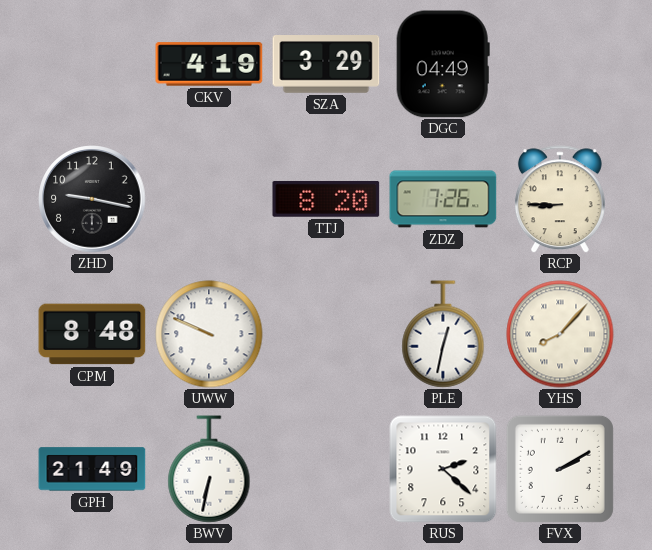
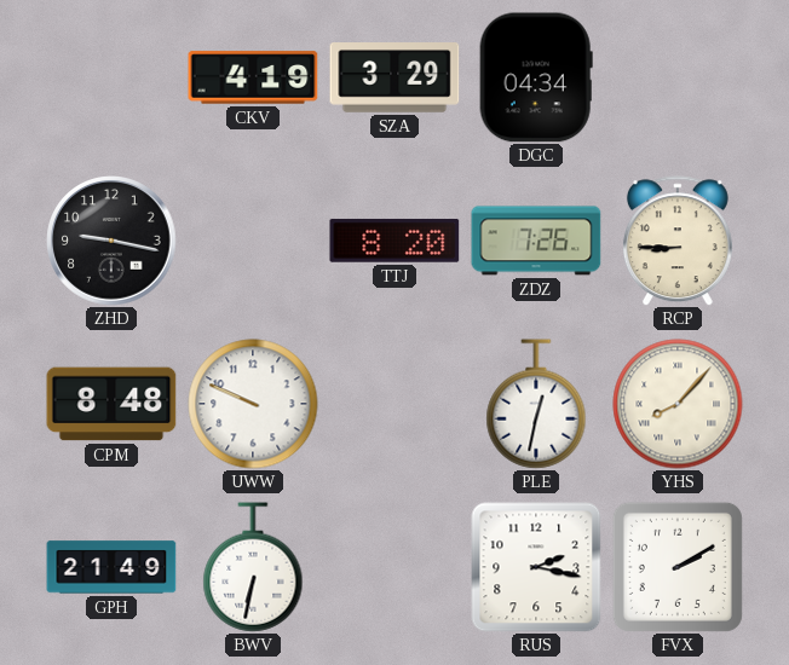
DGC: 04:49 -> 04:34
RUS: 2:22 -> 2:17
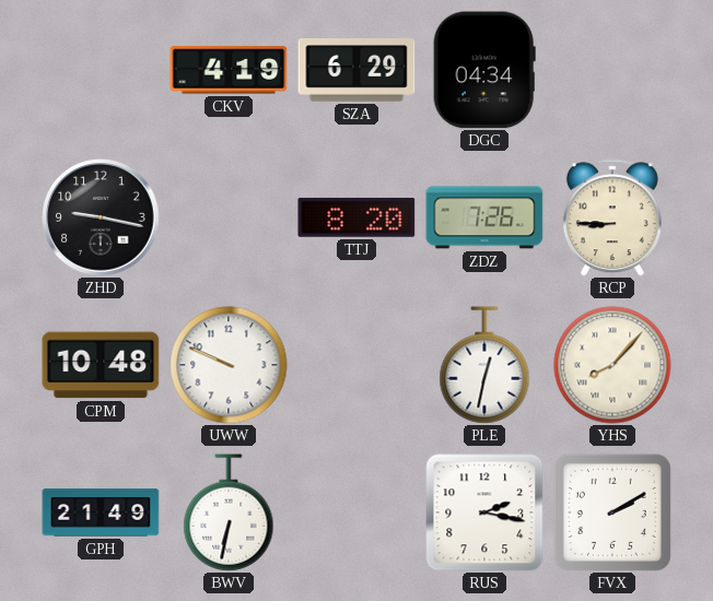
SZA: 3:29 -> 6:29
CPM: 8:48 -> 10:48
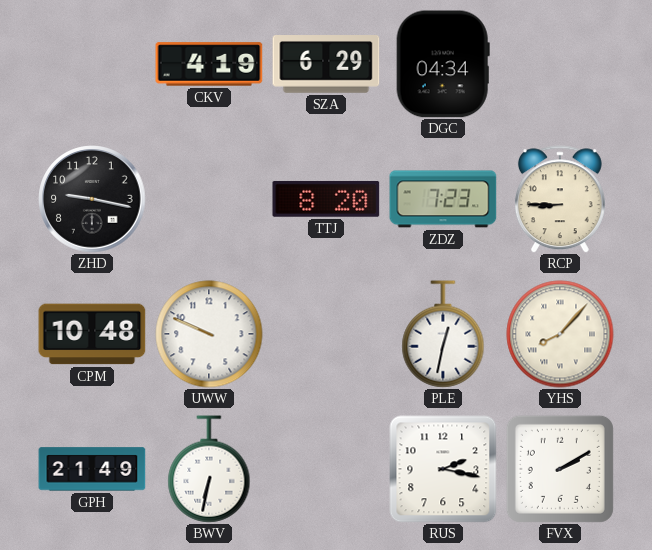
ZDZ: 7:26 -> 7:23
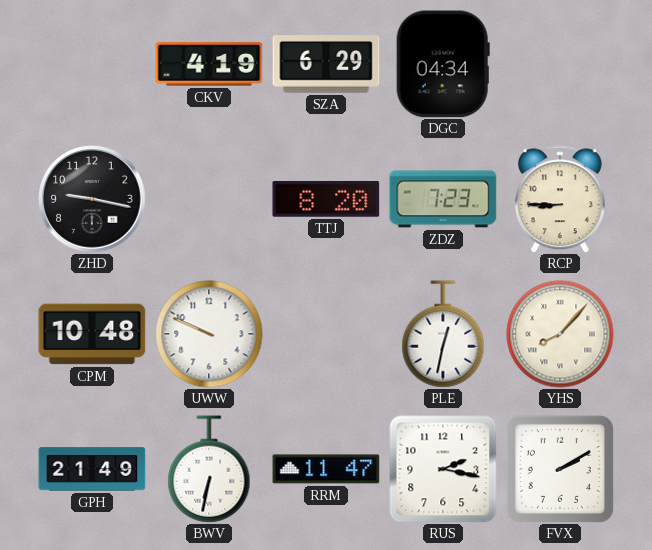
RRM: none -> 11:47
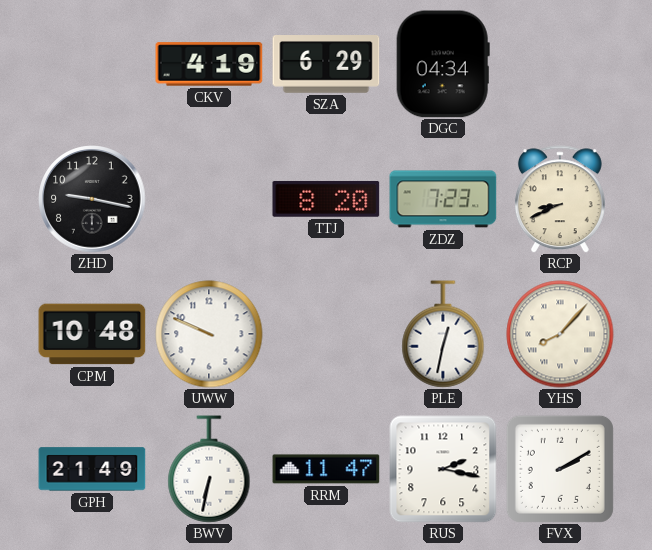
RCP: 8:45 -> 8:41
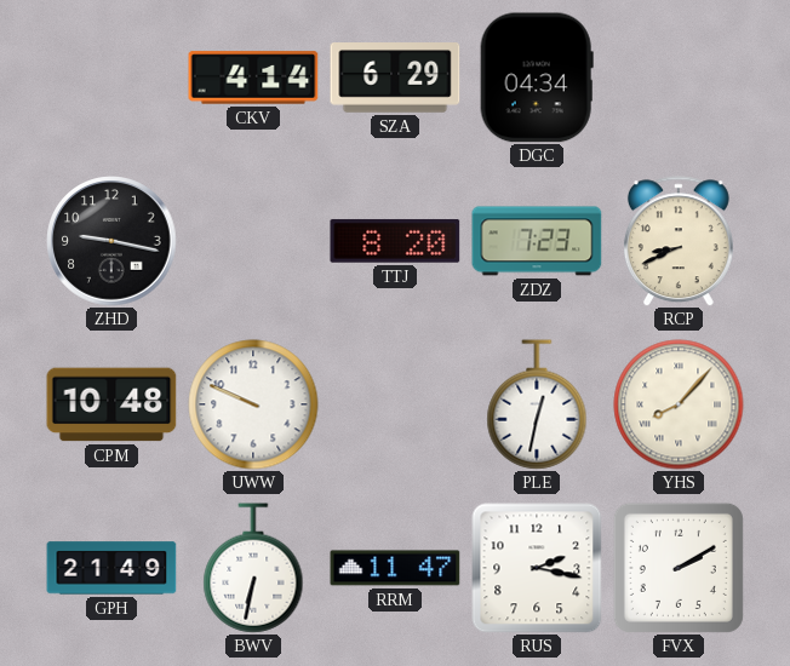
CKV: 4:19 -> 4:14
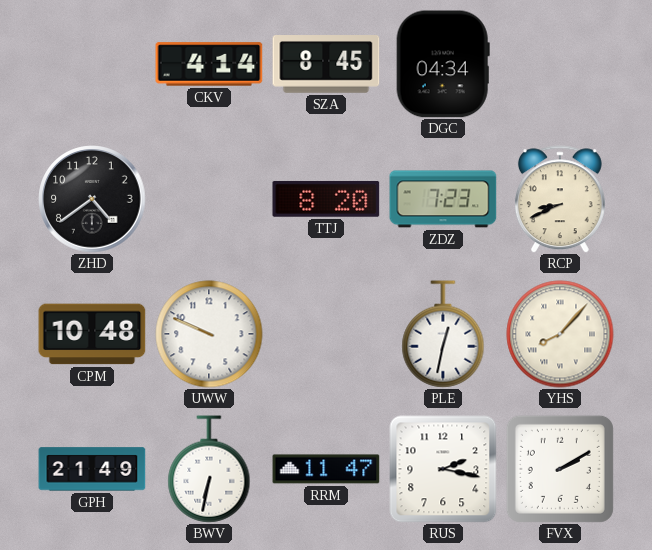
SZA: 6:29 -> 8:45
ZHD: 9:17 -> 4:39
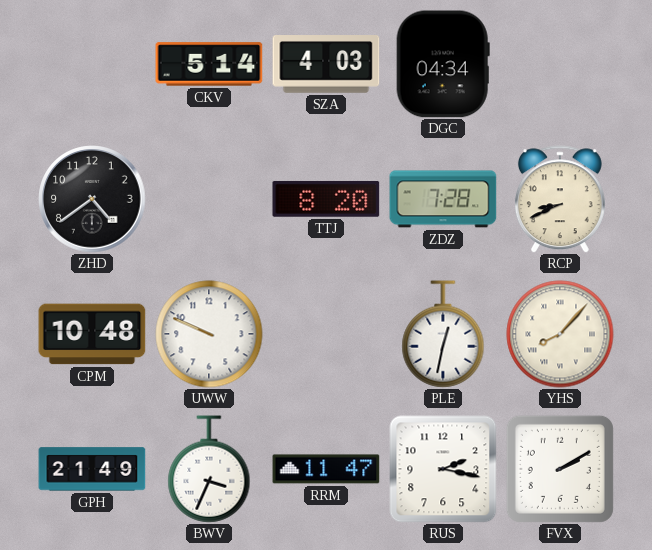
CKV: 4:14 -> 5:14
SZA: 8:45 -> 4:03
ZDZ: 7:23 -> 7:28
BWV: 6:32 -> 3:34
